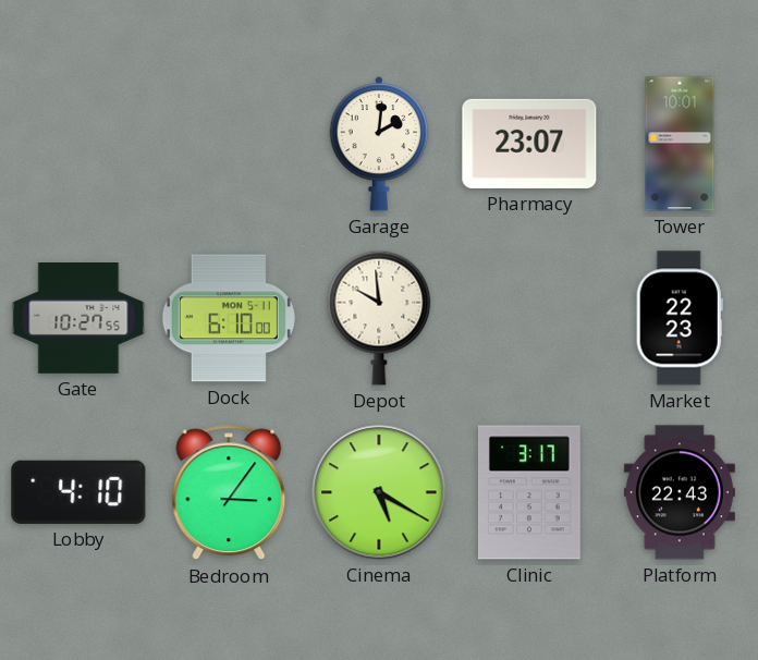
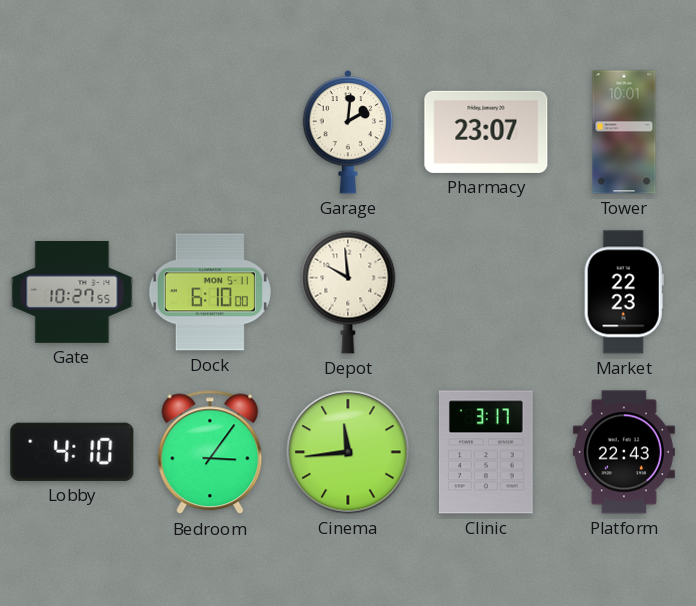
Cinema: 5:20 -> 11:44
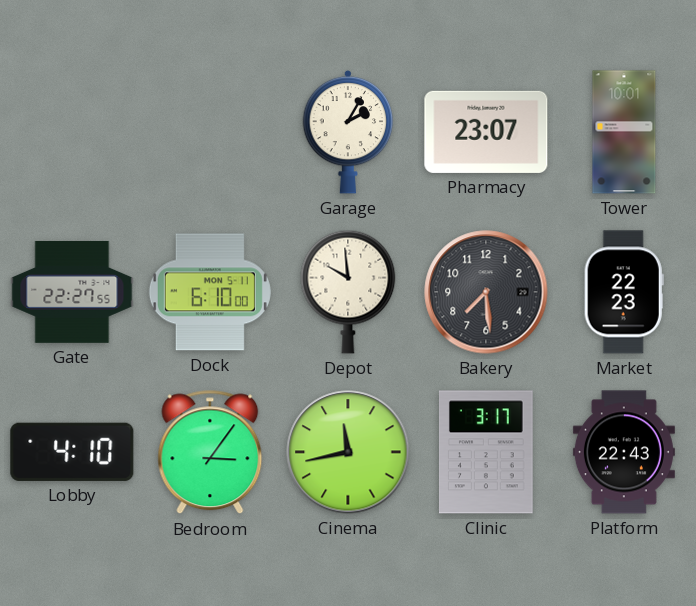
Garage: 2:01 -> 2:05
Gate: 10:27 -> 22:27
Bakery: none -> 7:29
Cinema: 11:44 -> 11:43
